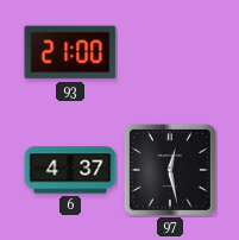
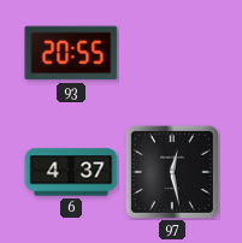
93: 21:00 -> 20:55
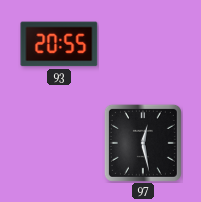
6: 4:37 -> none
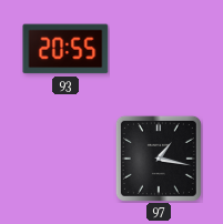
97: 12:28 -> 1:17
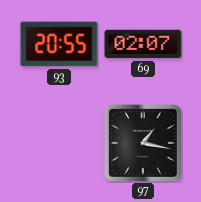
69: none -> 02:07
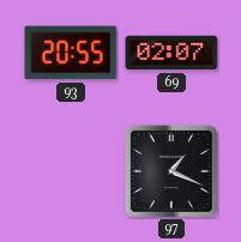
97: 1:17 -> 1:19
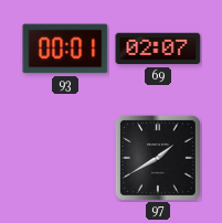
93: 20:55 -> 00:01
97: 1:19 -> 1:40
